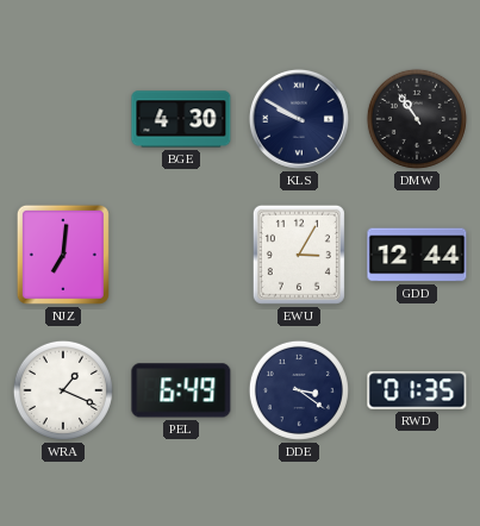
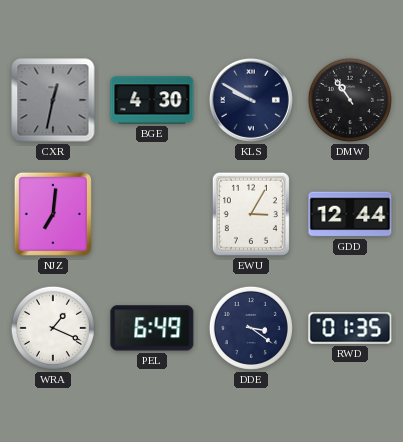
CXR: none -> 12:32
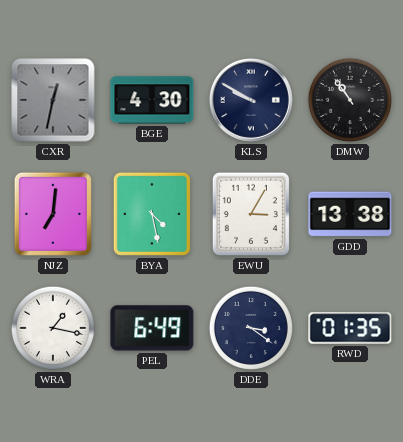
BYA: none -> 4:28
GDD: 12:44 -> 13:38
WRA: 1:19 -> 1:17
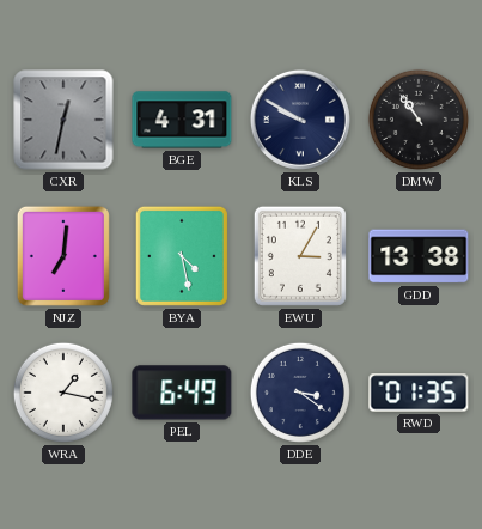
BGE: 4:30 -> 4:31
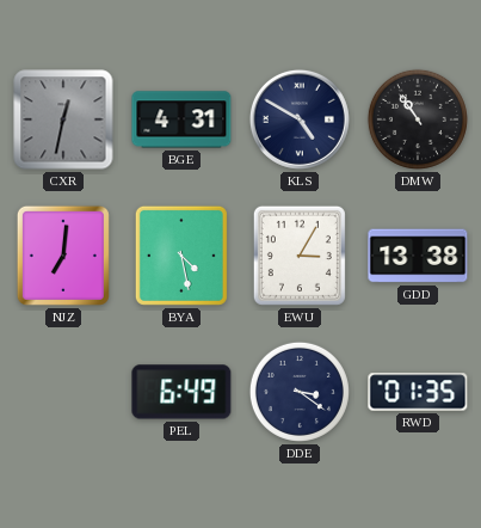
KLS: 9:50 -> 4:50
WRA: 1:17 -> none
